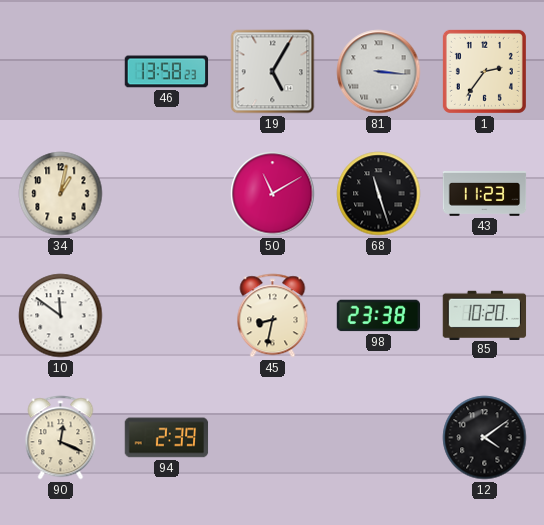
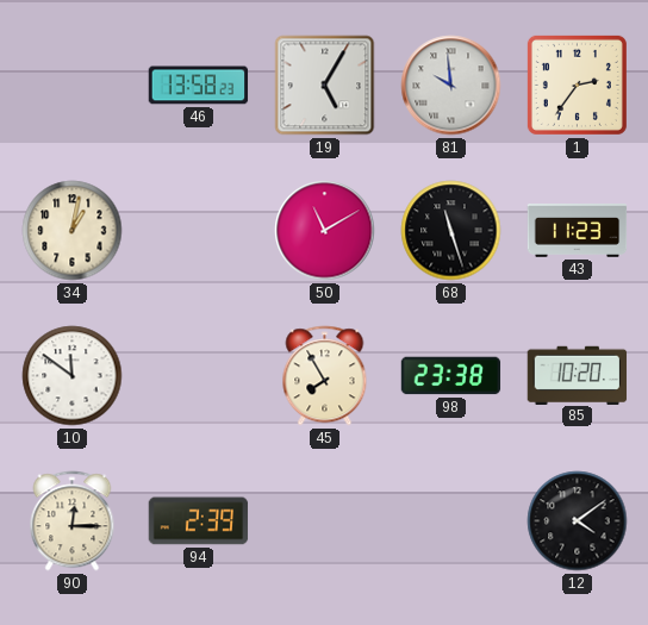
81: 3:16 -> 9:59
45: 8:32 -> 7:55
90: 12:19 -> 12:15
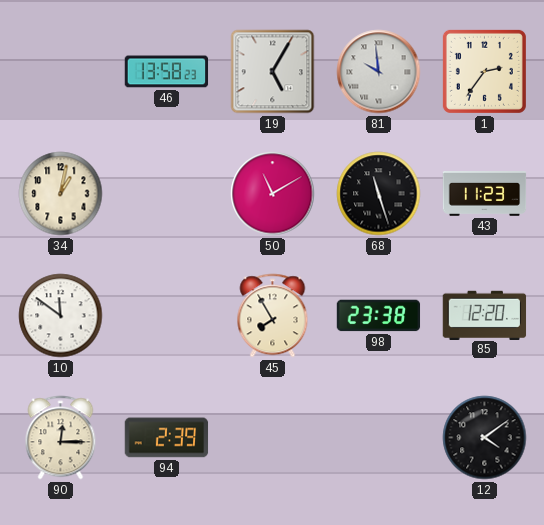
85: 10:20 -> 12:20
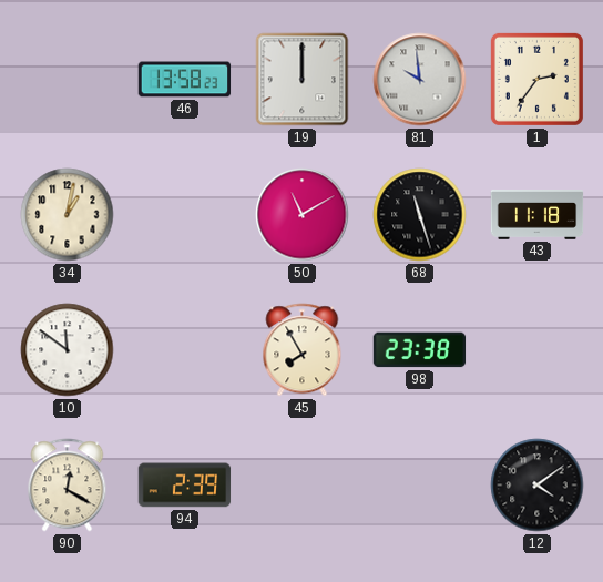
19: 5:05 -> 12:00
43: 11:23 -> 11:18
85: 12:20 -> none
90: 12:15 -> 12:20
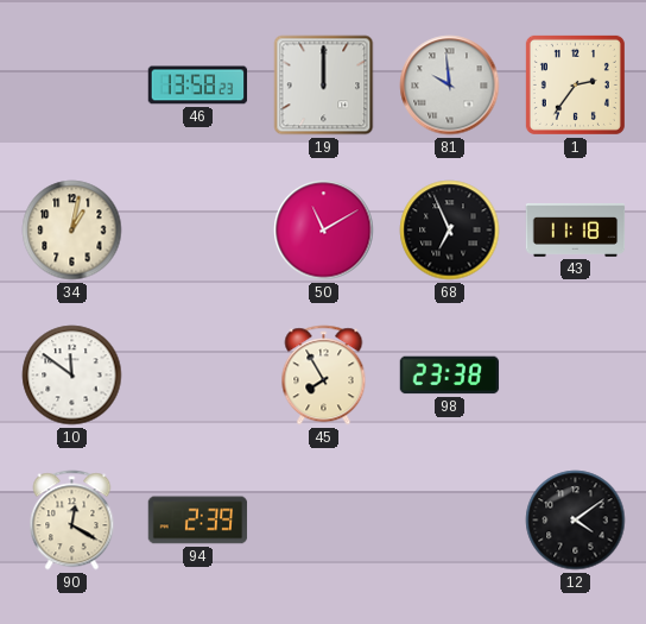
68: 11:27 -> 6:56
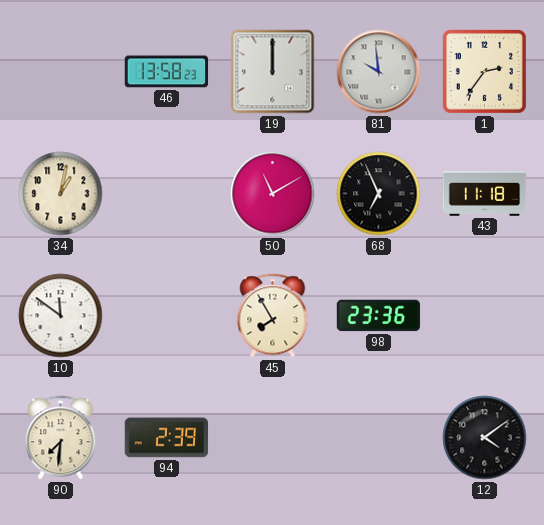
98: 23:38 -> 23:36
90: 12:20 -> 7:31
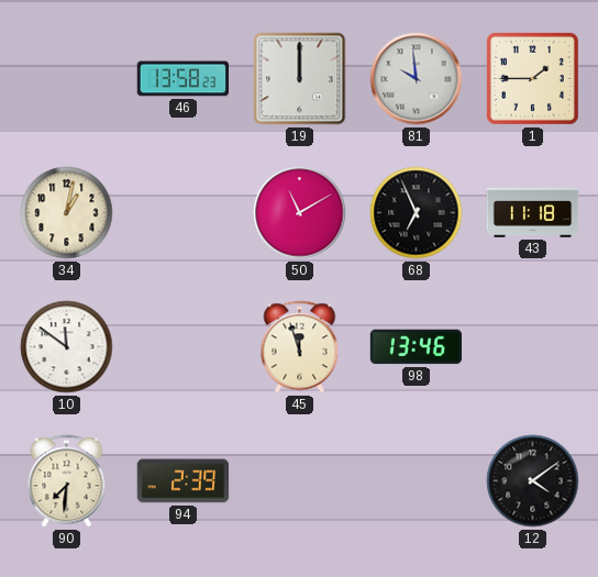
1: 2:36 -> 1:45
45: 7:55 -> 11:57
98: 23:36 -> 13:46
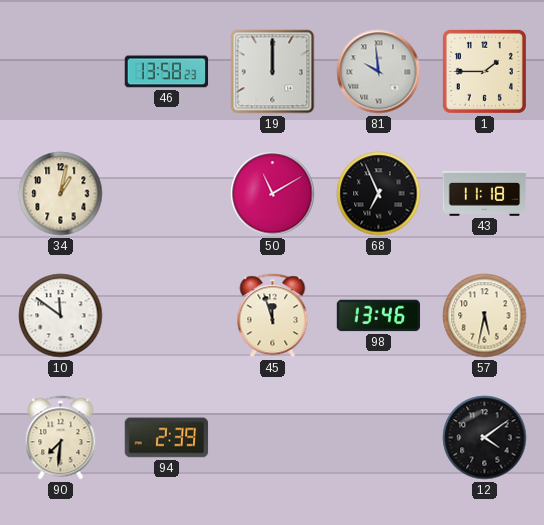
57: none -> 5:32
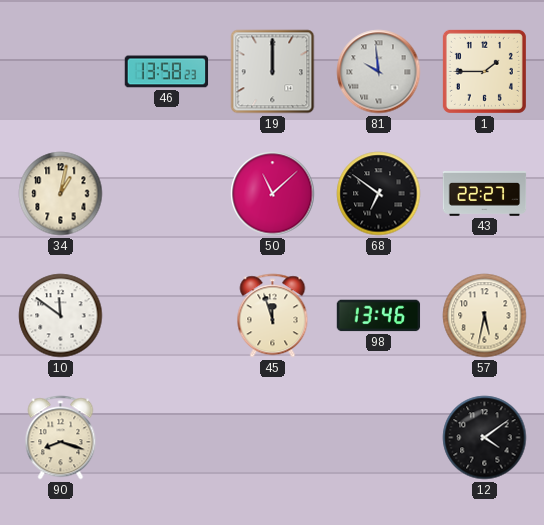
50: 11:10 -> 11:08
68: 6:56 -> 6:51
43: 11:18 -> 22:27
90: 7:31 -> 8:18
94: 2:39 -> none
